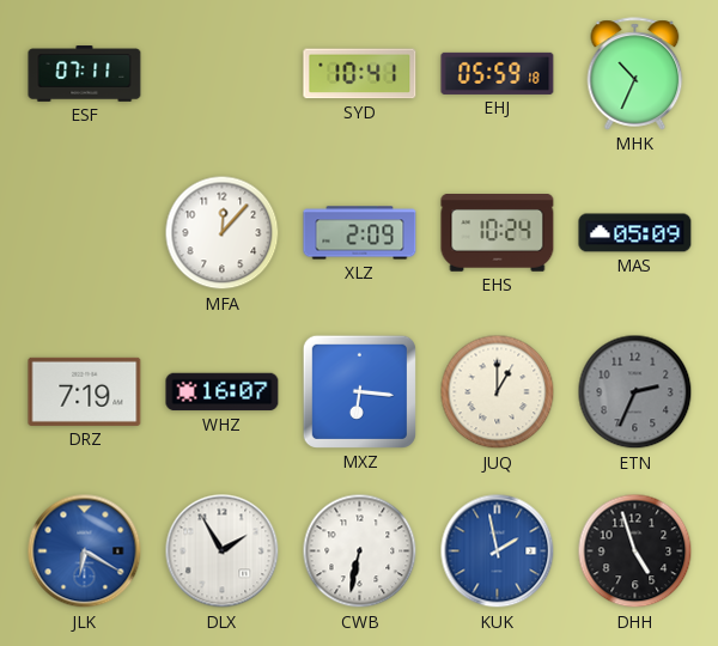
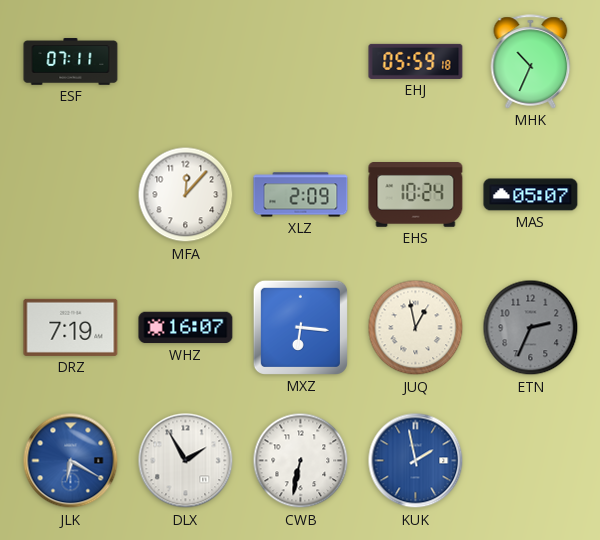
SYD: 10:41 -> none
MAS: 05:09 -> 05:07
JUQ: 1:00 -> 12:58
DHH: 4:57 -> none
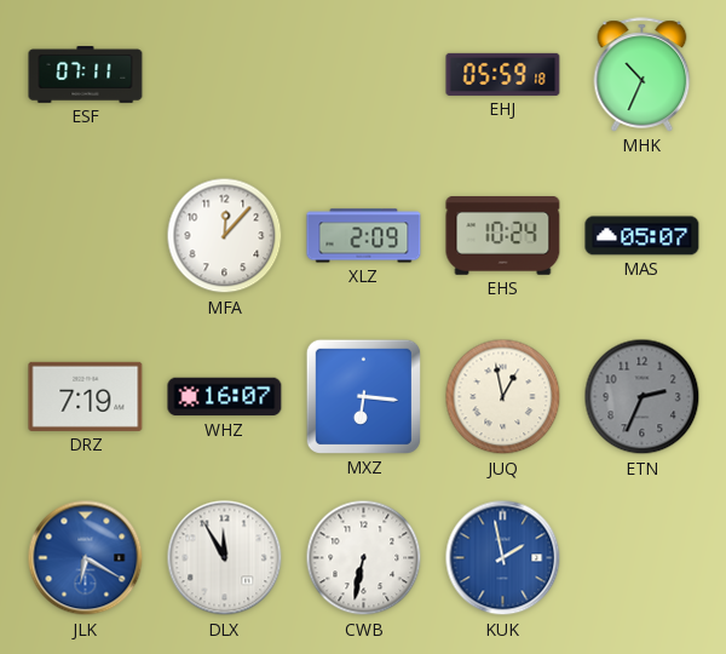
DLX: 1:55 -> 11:55
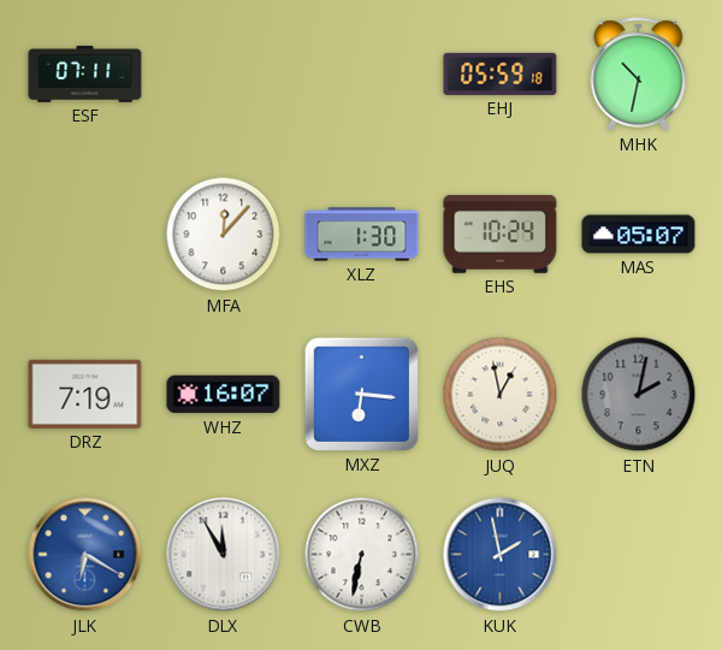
MHK: 10:34 -> 10:32
XLZ: 2:09 -> 1:30
ETN: 2:34 -> 2:02
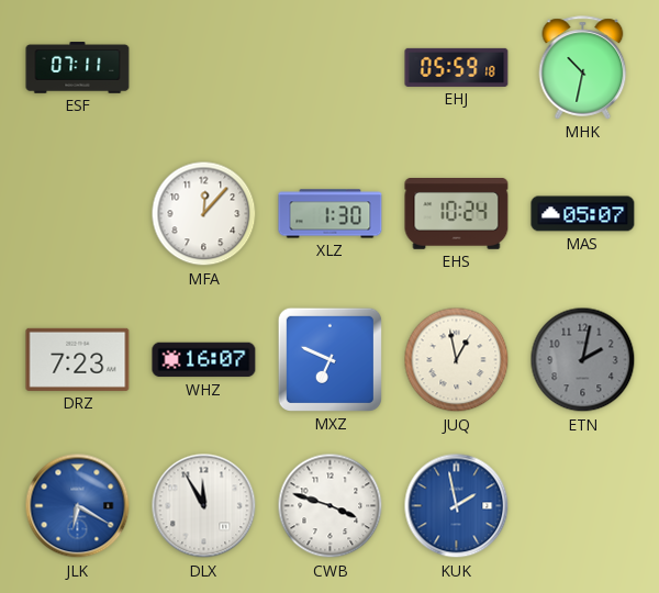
DRZ: 7:19 -> 7:23
MXZ: 6:16 -> 6:49
CWB: 6:32 -> 3:48
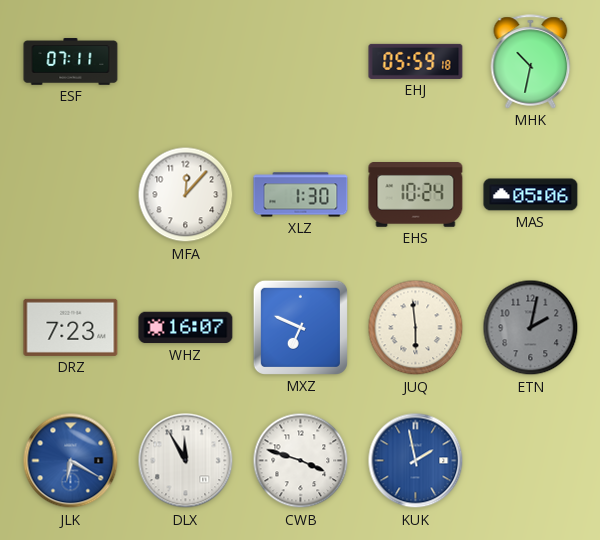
MAS: 05:07 -> 05:06
JUQ: 12:58 -> 5:59
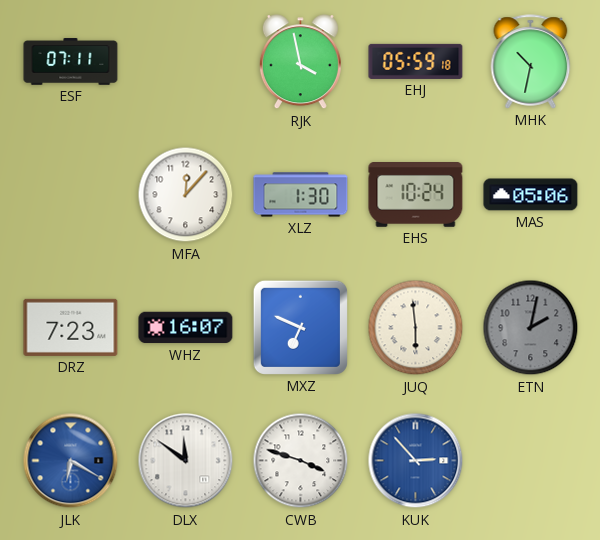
RJK: none -> 3:58
DLX: 11:55 -> 11:51
KUK: 1:58 -> 2:53
